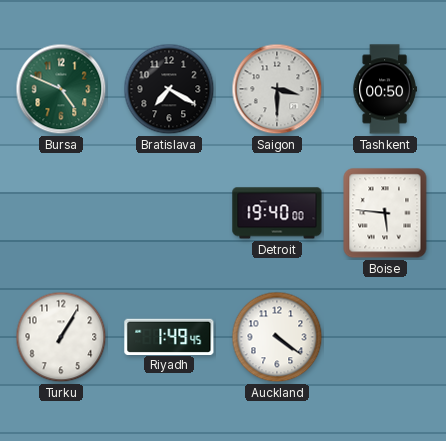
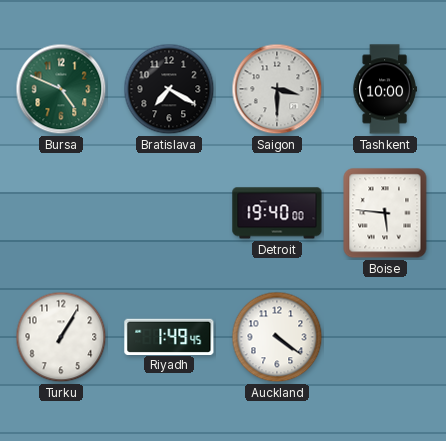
Tashkent: 00:50 -> 10:00
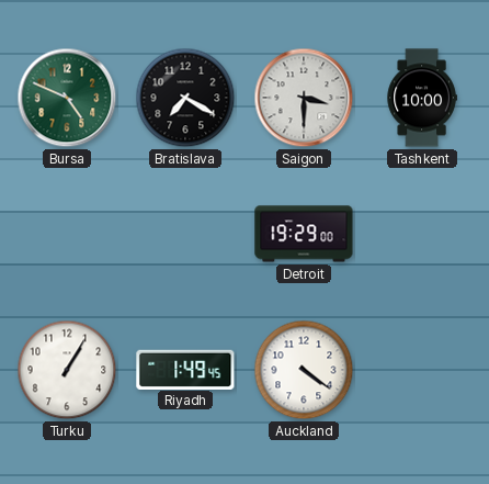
Detroit: 19:40 -> 19:29
Boise: 5:46 -> none
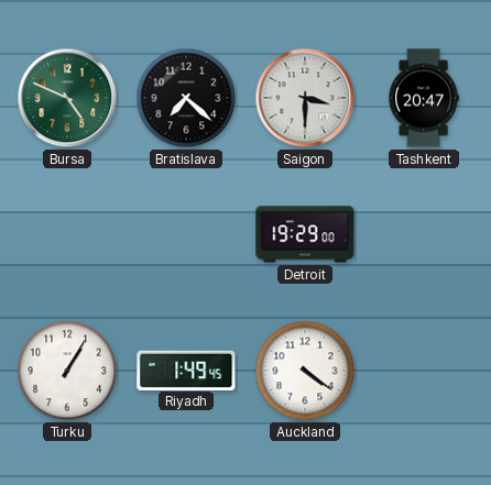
Bratislava: 7:20 -> 7:22
Tashkent: 10:00 -> 20:47
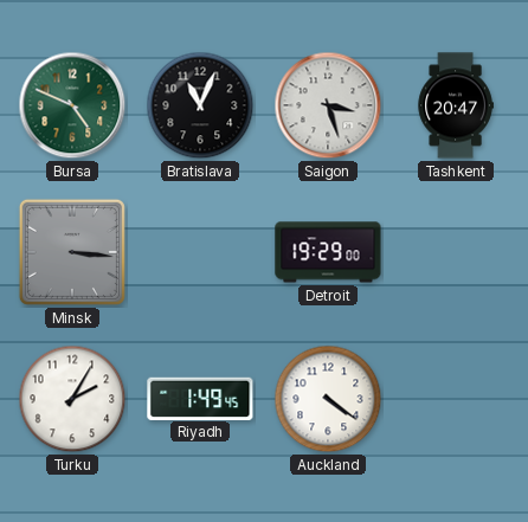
Bratislava: 7:22 -> 11:04
Saigon: 3:30 -> 3:27
Minsk: none -> 3:16
Turku: 1:05 -> 2:05
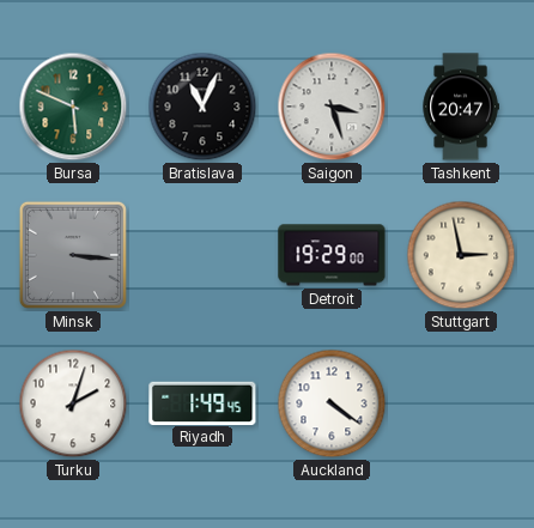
Bursa: 4:49 -> 5:49
Stuttgart: none -> 2:58
Turku: 2:05 -> 2:03
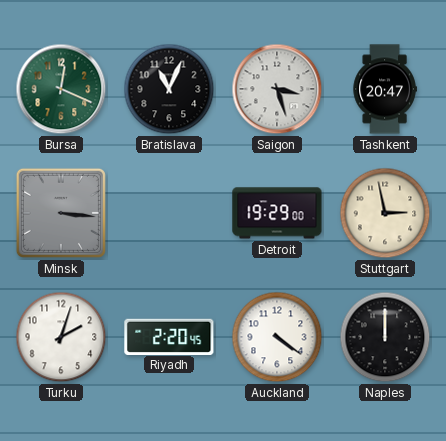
Bursa: 5:49 -> 12:19
Riyadh: 1:49 -> 2:20
Naples: none -> 12:00
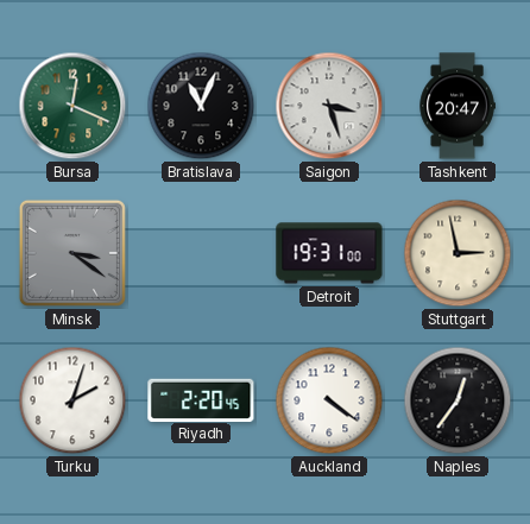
Minsk: 3:16 -> 3:21
Detroit: 19:29 -> 19:31
Naples: 12:00 -> 12:36
